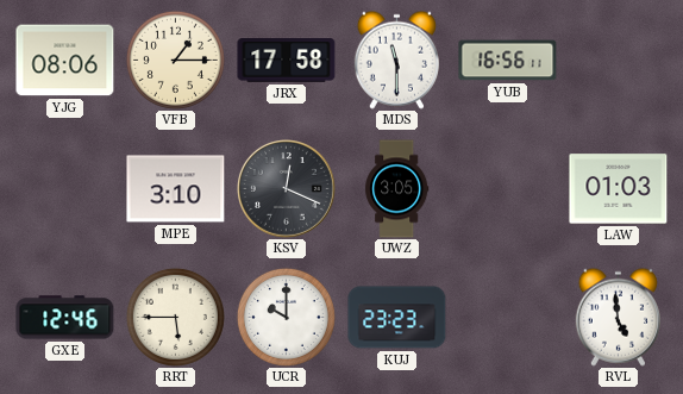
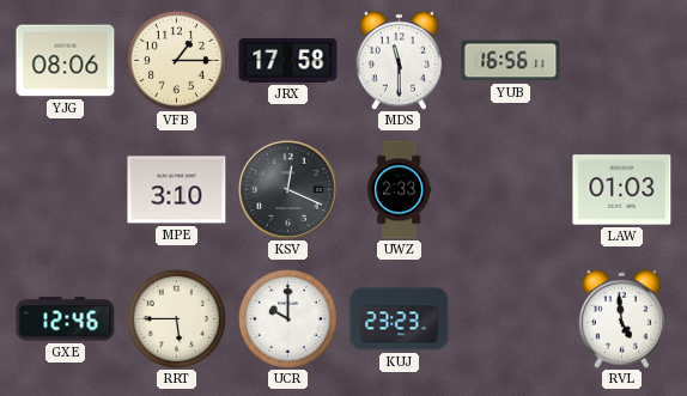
UWZ: 3:05 -> 2:33
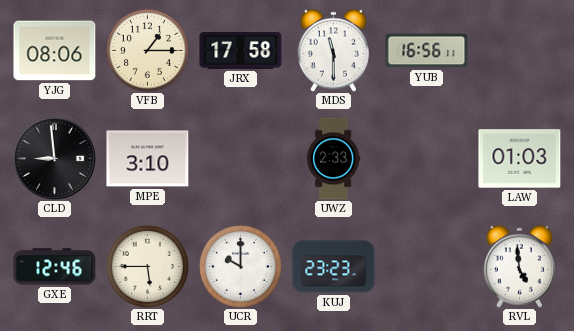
CLD: none -> 8:59
KSV: 12:19 -> none
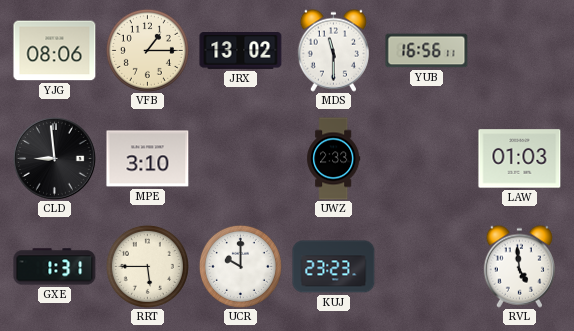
JRX: 17:58 -> 13:02
GXE: 12:46 -> 1:31
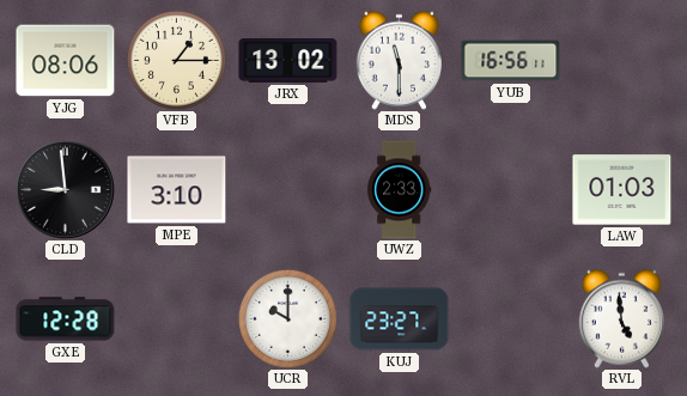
GXE: 1:31 -> 12:28
RRT: 5:45 -> none
KUJ: 23:23 -> 23:27
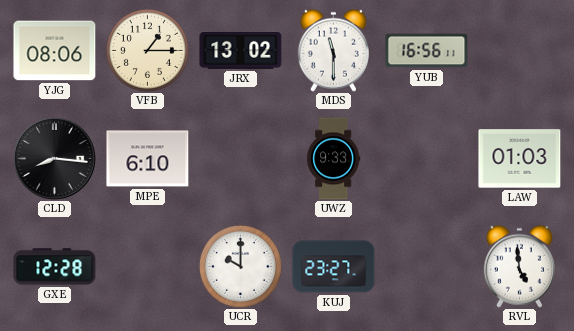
CLD: 8:59 -> 8:16
MPE: 3:10 -> 6:10
UWZ: 2:33 -> 9:33
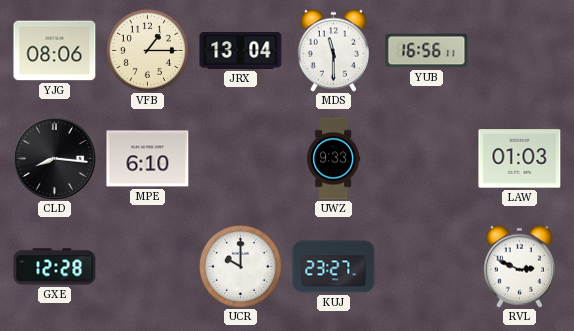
JRX: 13:02 -> 13:04
RVL: 4:59 -> 2:49
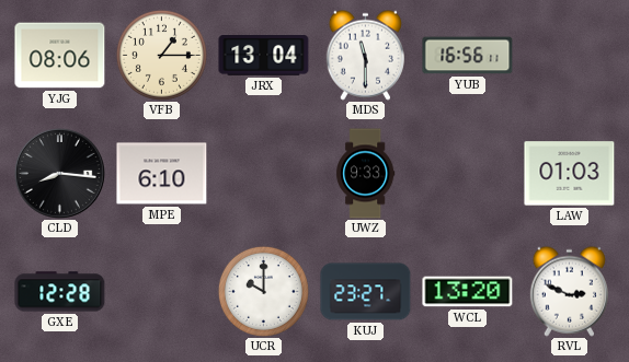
WCL: none -> 13:20
